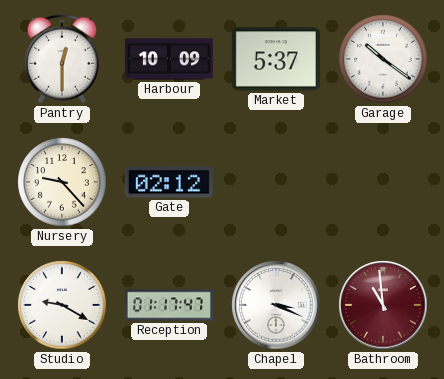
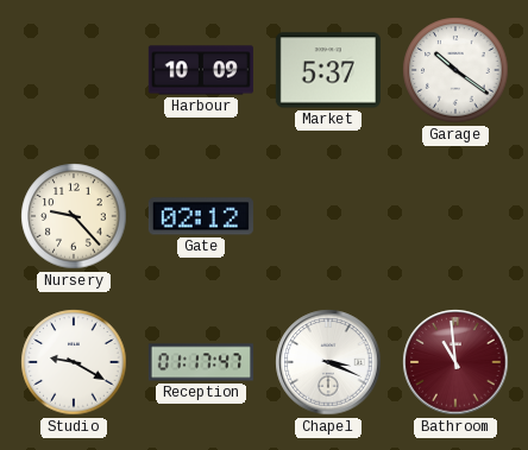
Pantry: 12:30 -> none
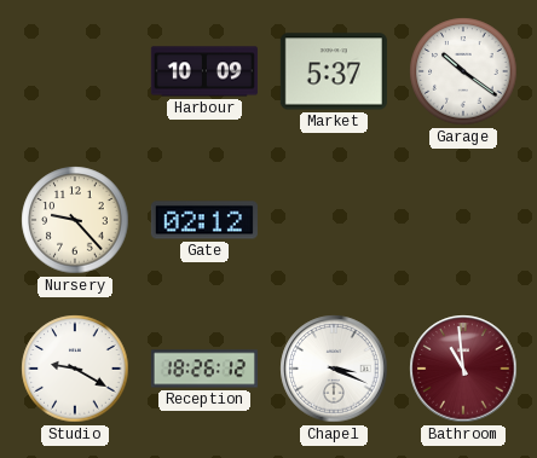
Reception: 01:17 -> 18:26
